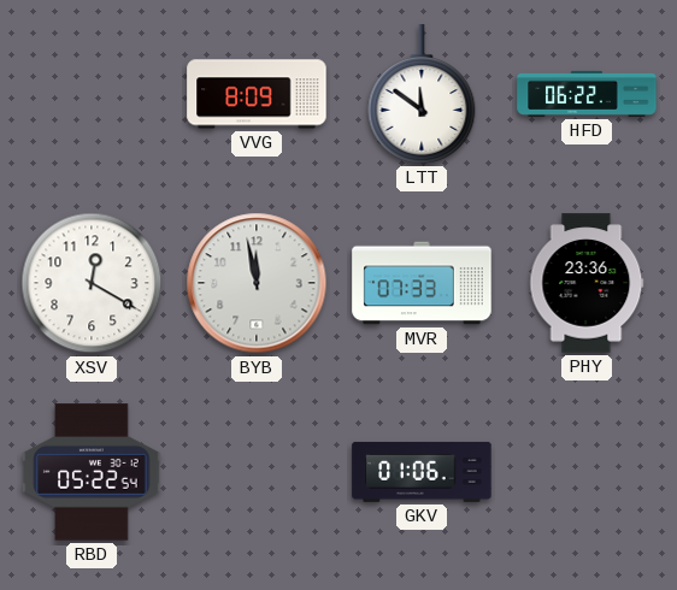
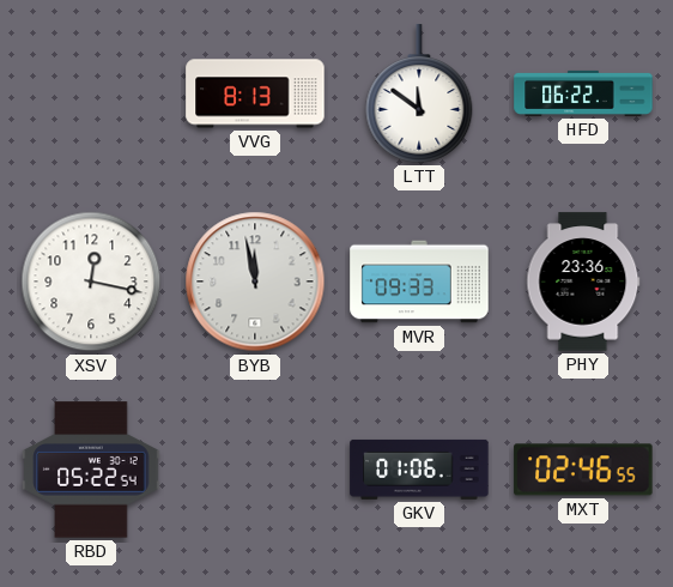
VVG: 8:09 -> 8:13
XSV: 12:20 -> 12:17
MVR: 07:33 -> 09:33
MXT: none -> 02:46
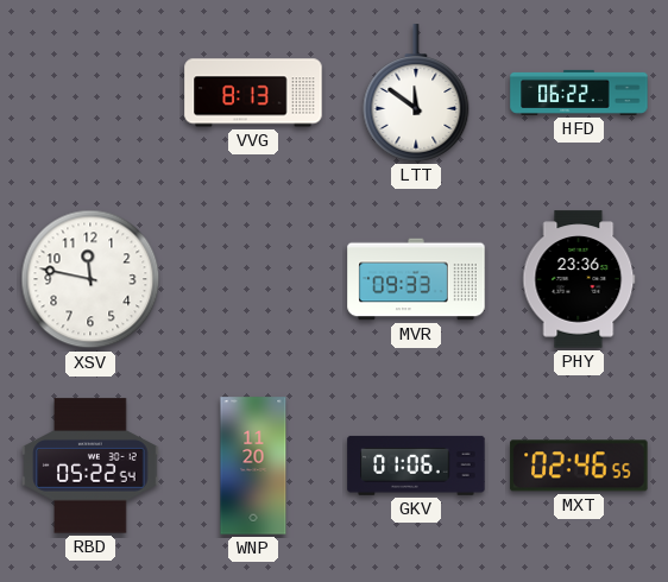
XSV: 12:17 -> 11:47
BYB: 11:58 -> none
WNP: none -> 11:20
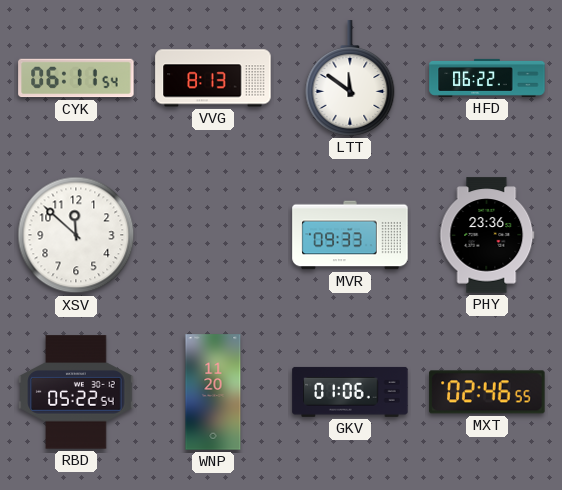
CYK: none -> 06:11
XSV: 11:47 -> 11:52
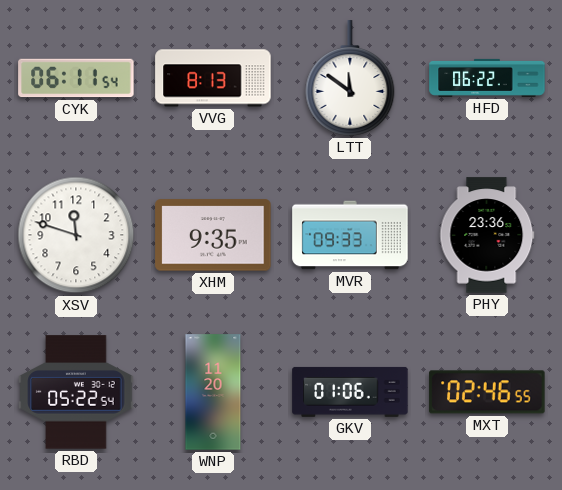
XSV: 11:52 -> 11:48
XHM: none -> 9:35
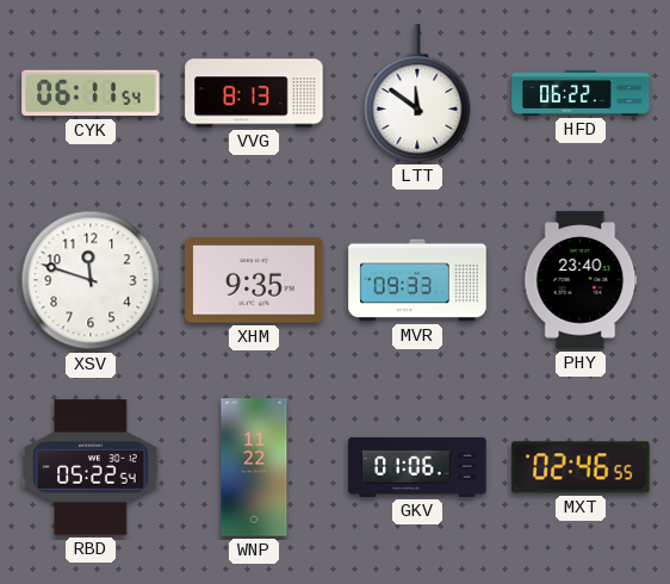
PHY: 23:36 -> 23:40
WNP: 11:20 -> 11:22
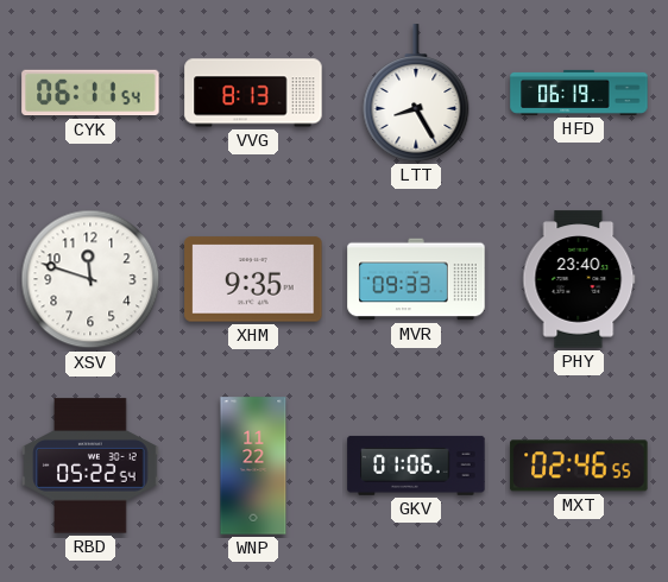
LTT: 11:51 -> 8:25
HFD: 06:22 -> 06:19
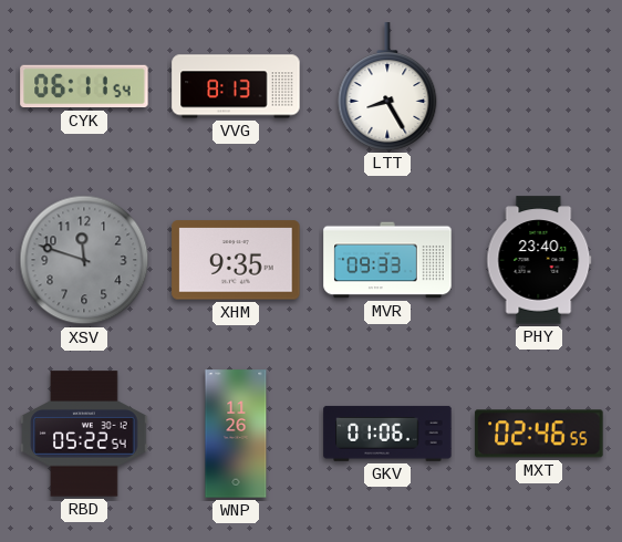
HFD: 06:19 -> none
XSV dial: white -> grey
WNP: 11:22 -> 11:26
